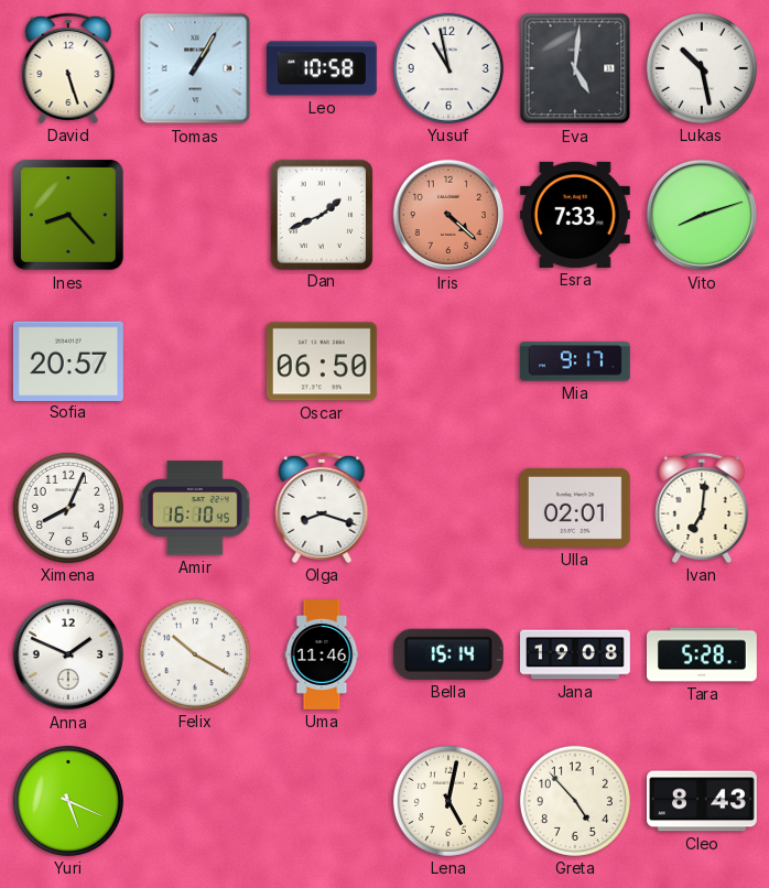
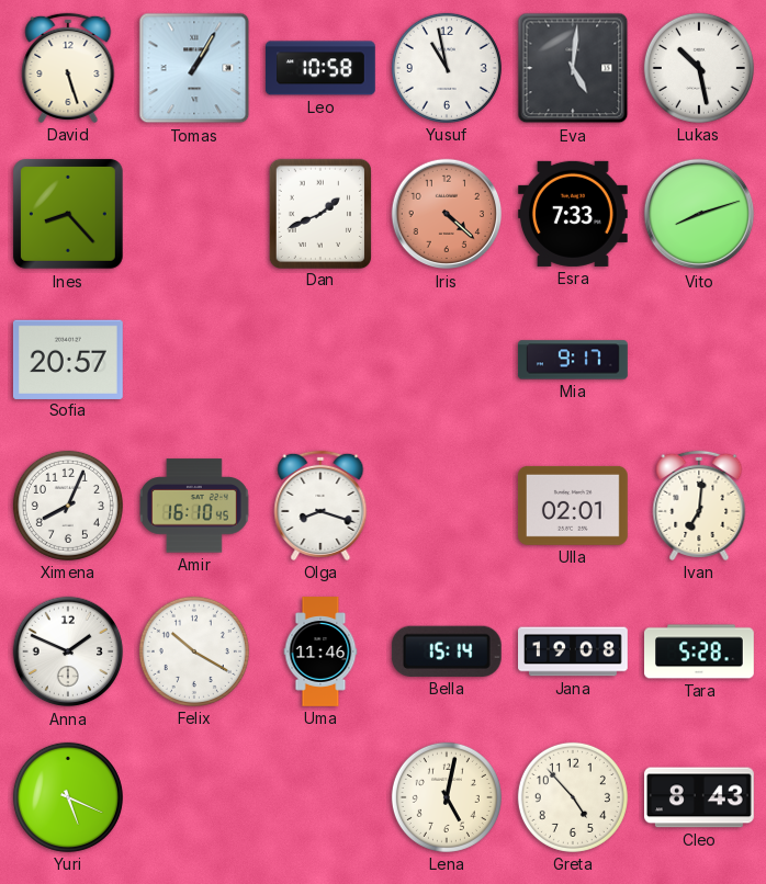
Oscar: 06:50 -> none
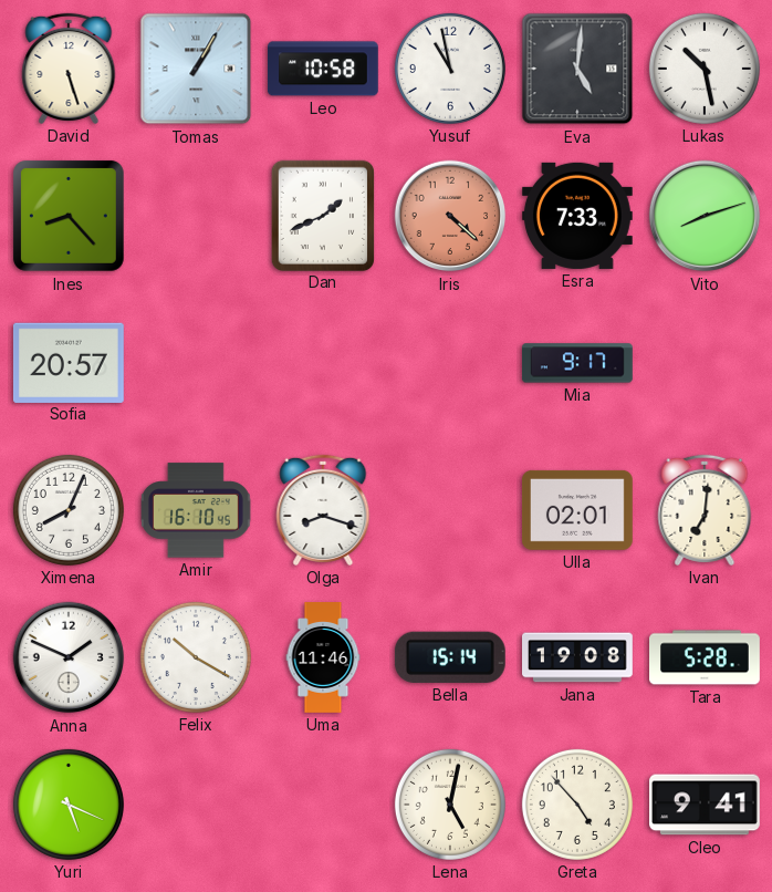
Cleo: 8:43 -> 9:41
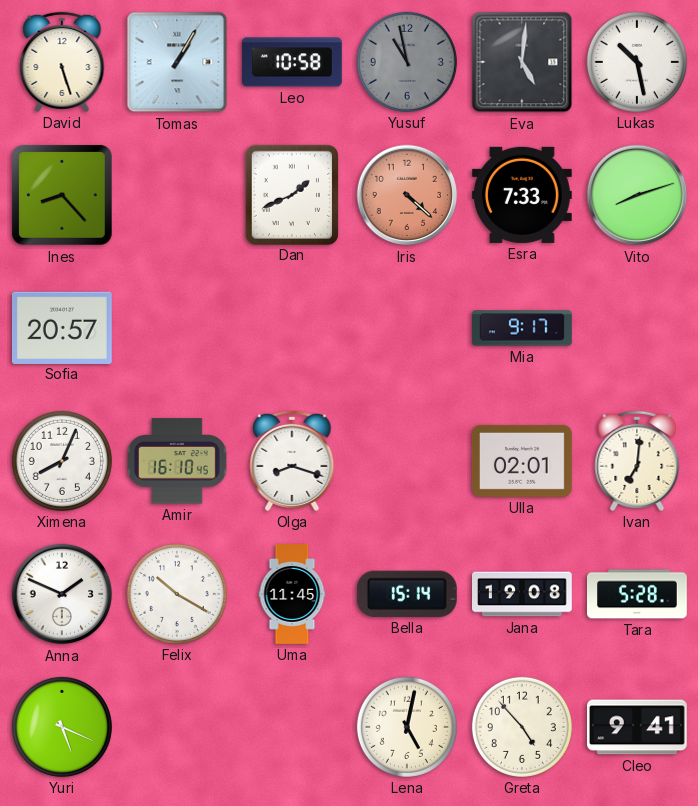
Yusuf dial: white -> grey
Uma: 11:46 -> 11:45
